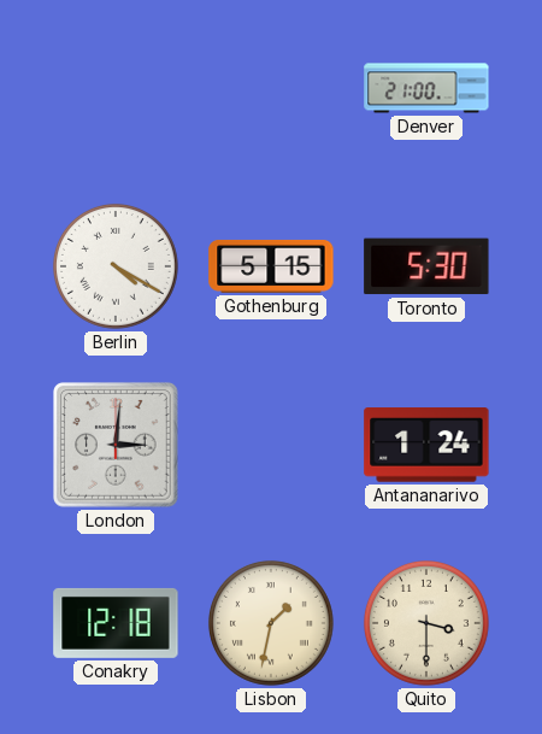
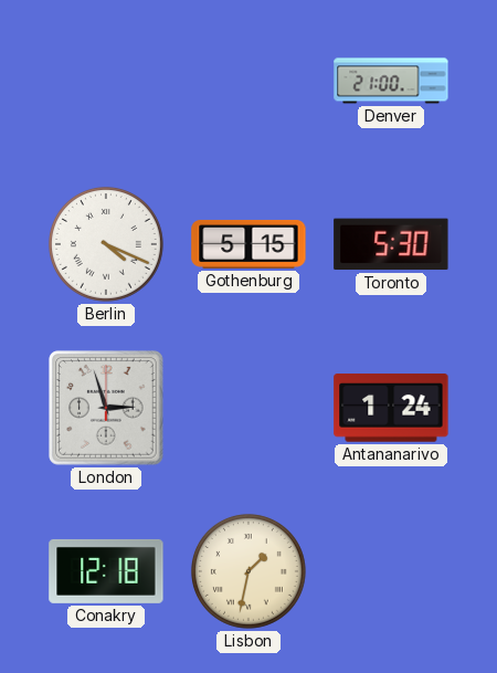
Berlin: 4:20 -> 4:19
London: 3:01 -> 2:57
Quito: 3:30 -> none
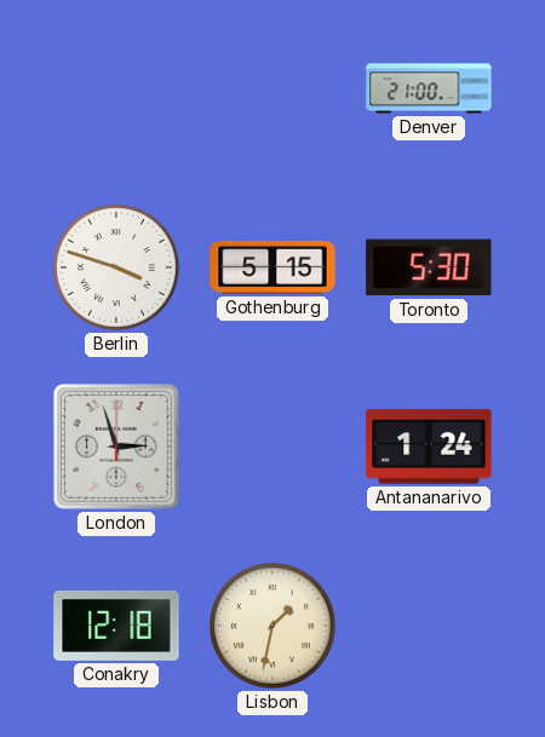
Berlin: 4:19 -> 3:48
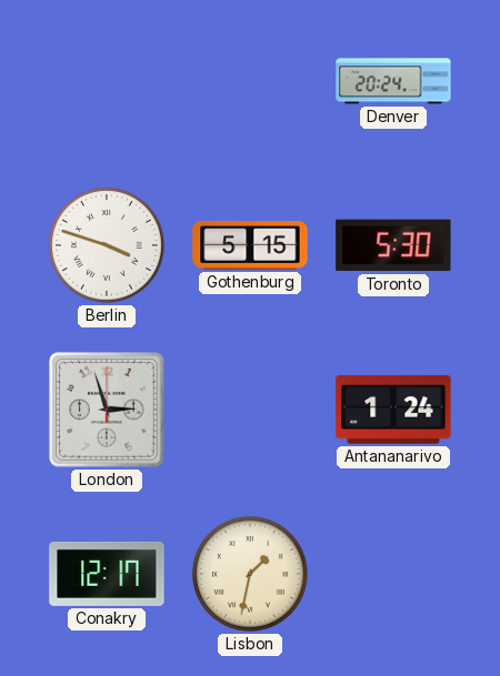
Denver: 21:00 -> 20:24
Conakry: 12:18 -> 12:17
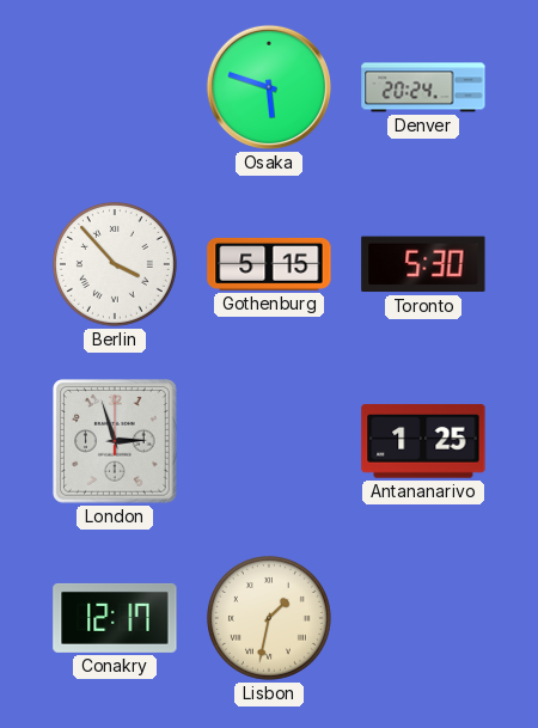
Osaka: none -> 5:48
Berlin: 3:48 -> 3:53
Antananarivo: 1:24 -> 1:25
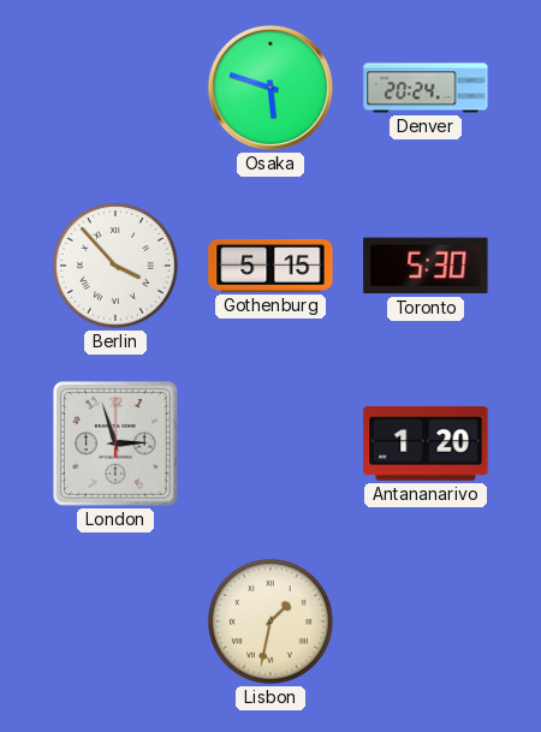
Antananarivo: 1:25 -> 1:20
Conakry: 12:17 -> none
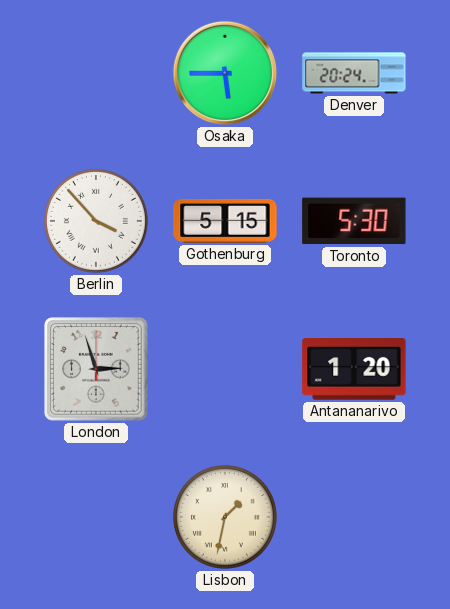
Osaka: 5:48 -> 5:45
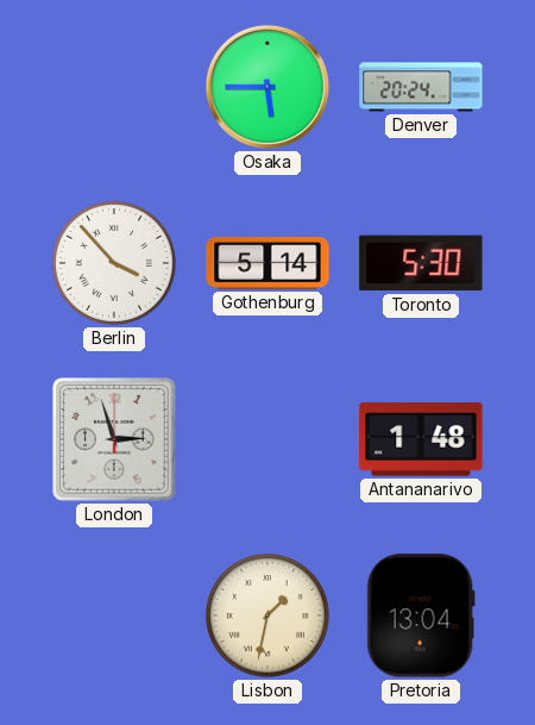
Gothenburg: 5:15 -> 5:14
Antananarivo: 1:20 -> 1:48
Pretoria: none -> 13:04
